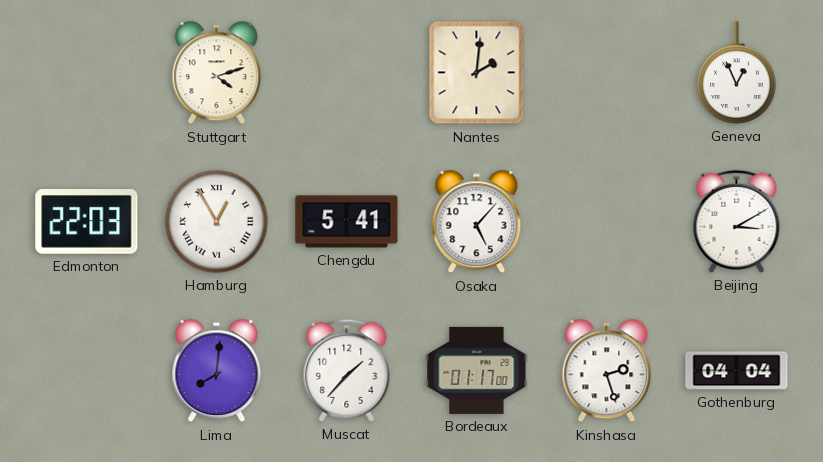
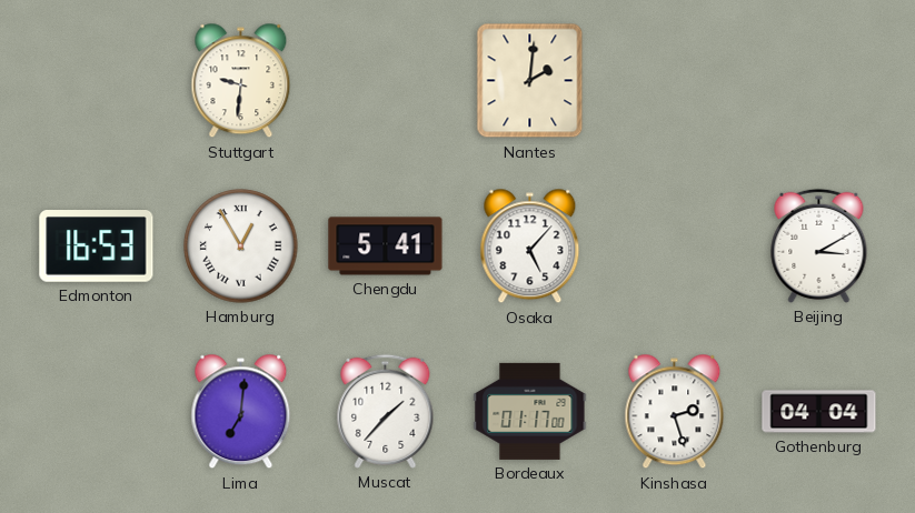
Stuttgart: 4:12 -> 9:31
Geneva: 12:56 -> none
Edmonton: 22:03 -> 16:53
Lima: 8:01 -> 7:01
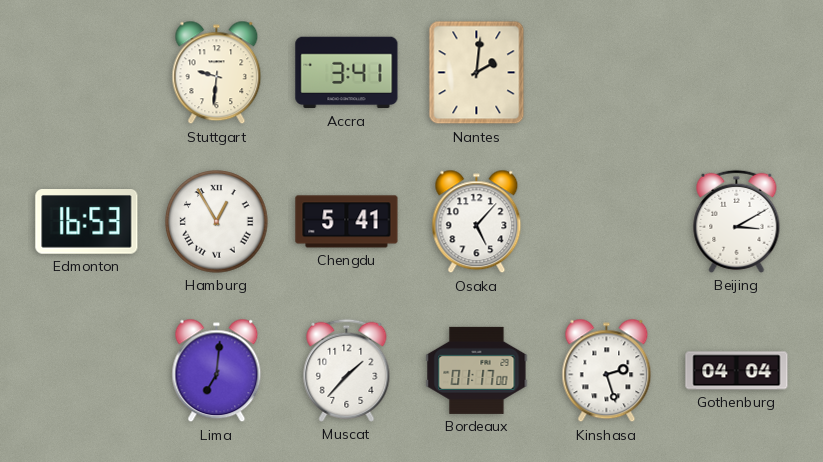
Accra: none -> 3:41
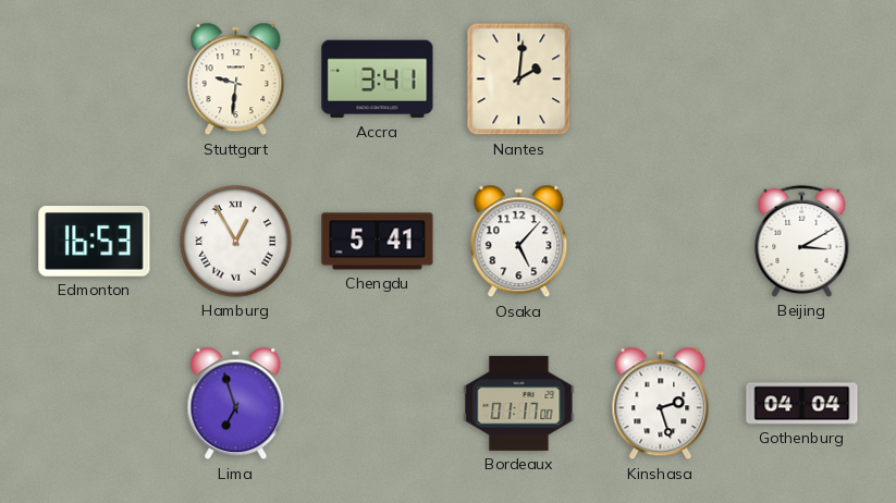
Lima: 7:01 -> 6:57
Muscat: 1:37 -> none
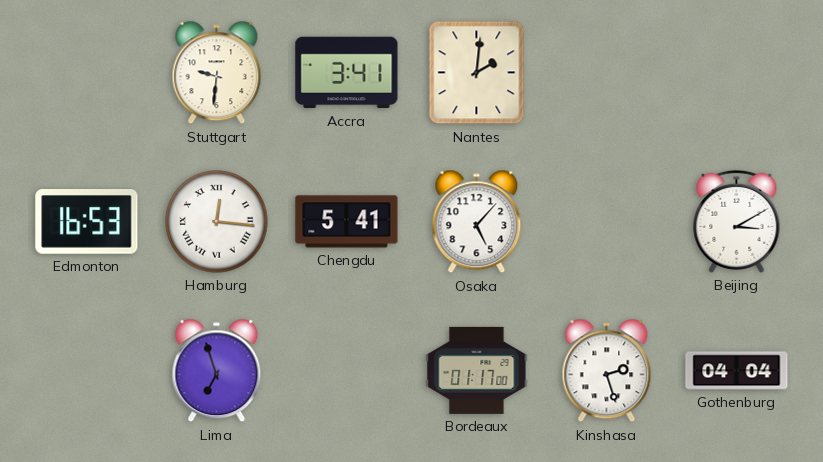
Hamburg: 12:55 -> 12:16
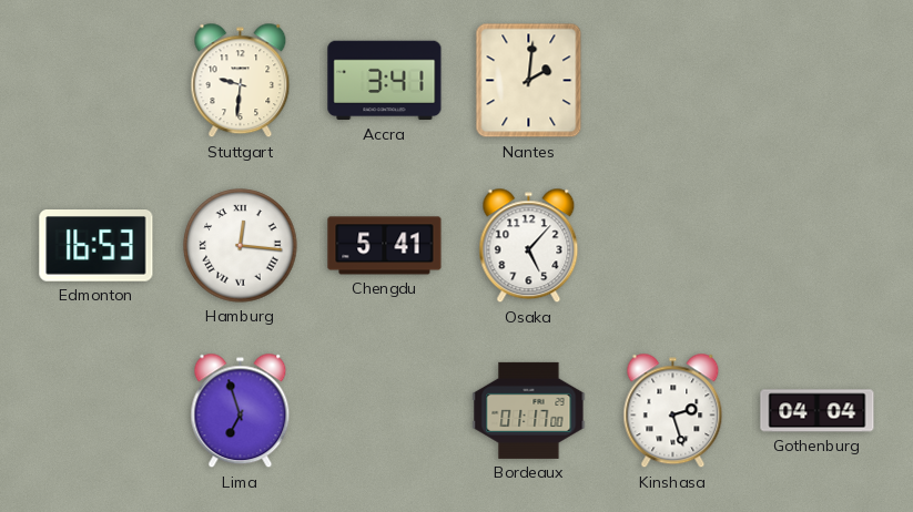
Beijing: 3:10 -> none
